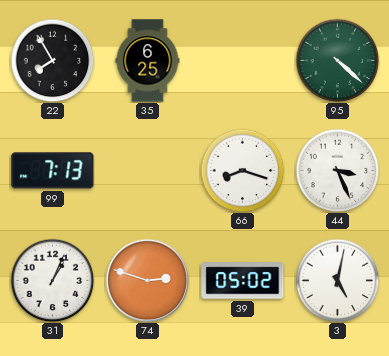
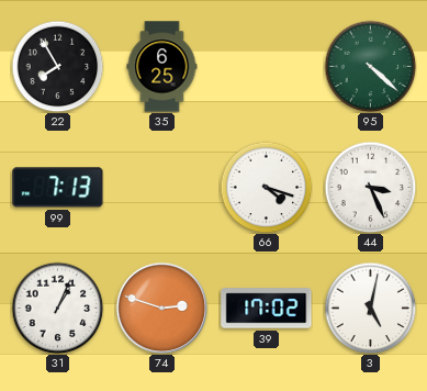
66: 8:18 -> 4:18
39: 05:02 -> 17:02
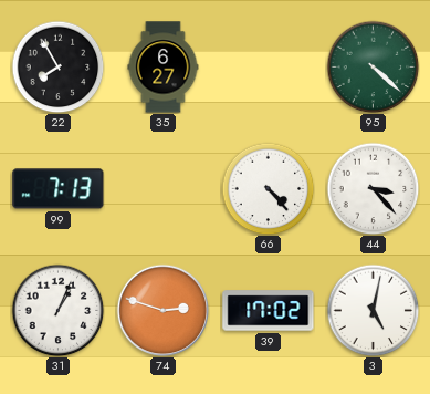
35: 6:25 -> 6:27
66: 4:18 -> 4:23
44: 3:26 -> 3:23
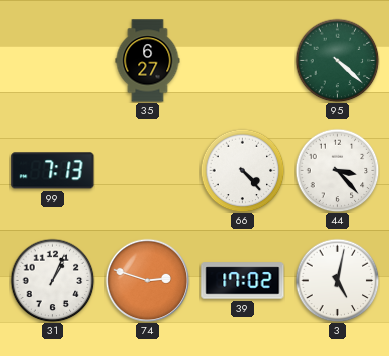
22: 7:55 -> none
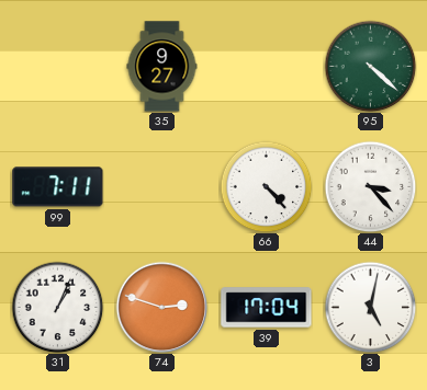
35: 6:27 -> 9:27
99: 7:13 -> 7:11
39: 17:02 -> 17:04
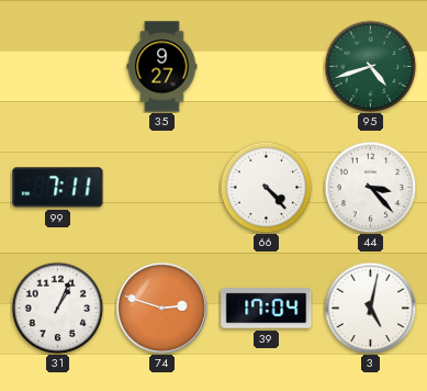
95: 4:22 -> 4:42
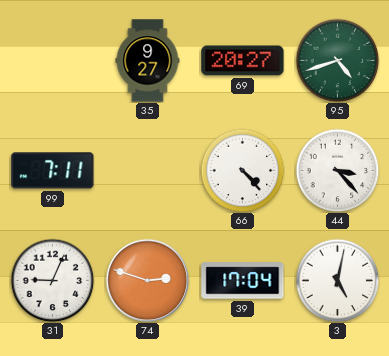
69: none -> 20:27
31: 1:04 -> 9:04
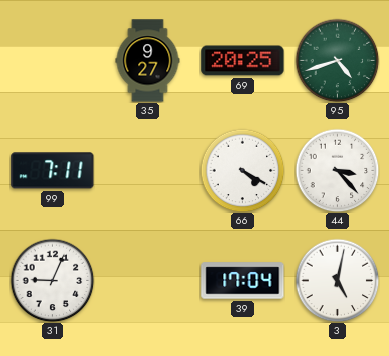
69: 20:27 -> 20:25
66: 4:23 -> 4:20
74: 2:48 -> none
